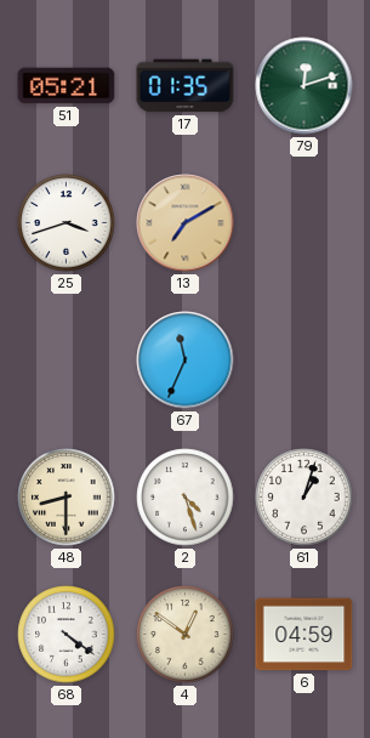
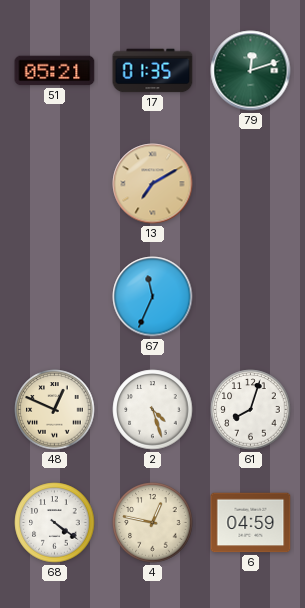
25: 3:42 -> none
48: 8:30 -> 12:49
61: 1:03 -> 8:03
4: 12:51 -> 12:47
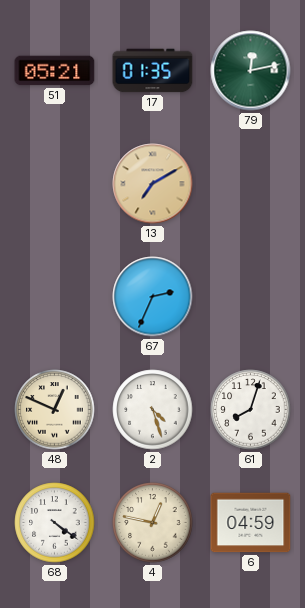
79: 12:12 -> 12:13
67: 11:34 -> 2:34
